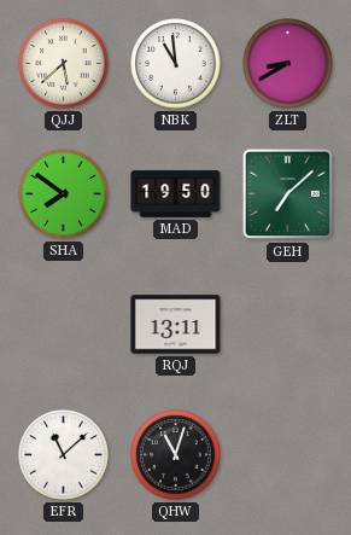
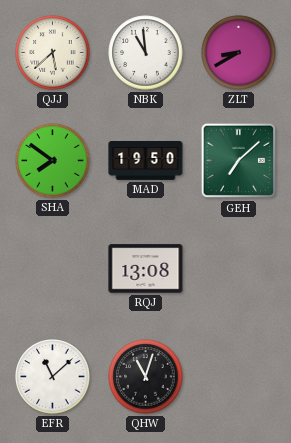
RQJ: 13:11 -> 13:08
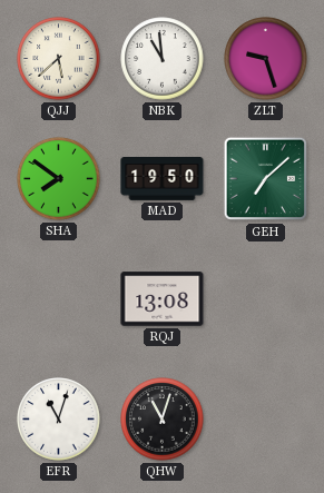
ZLT: 8:40 -> 9:27
EFR: 11:08 -> 11:03
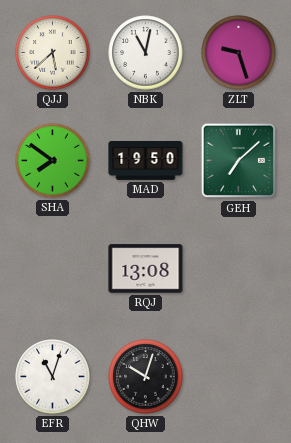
NBK: 10:59 -> 11:02
QHW: 11:03 -> 10:03
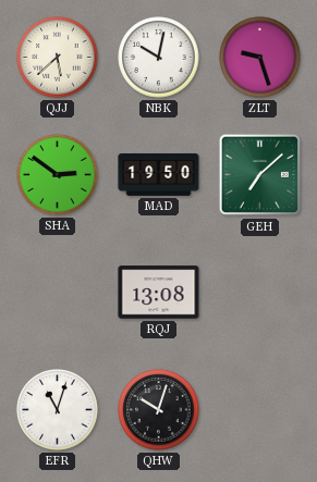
NBK: 11:02 -> 10:02
SHA: 7:51 -> 2:51
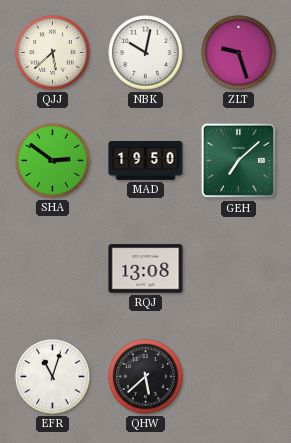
QHW: 10:03 -> 5:38
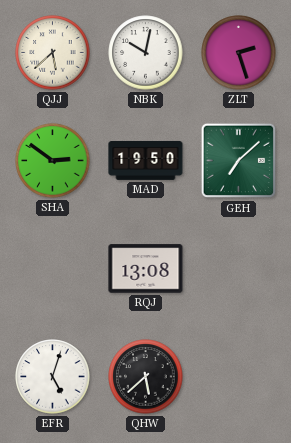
ZLT: 9:27 -> 2:27
EFR: 11:03 -> 5:03
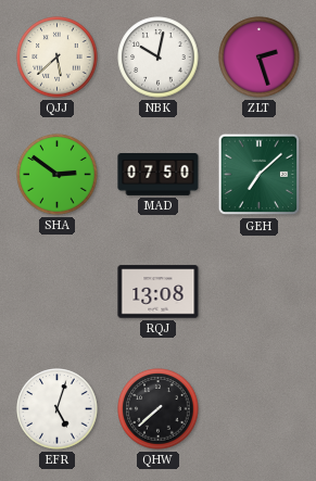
MAD: 19:50 -> 07:50
QHW: 5:38 -> 7:38
